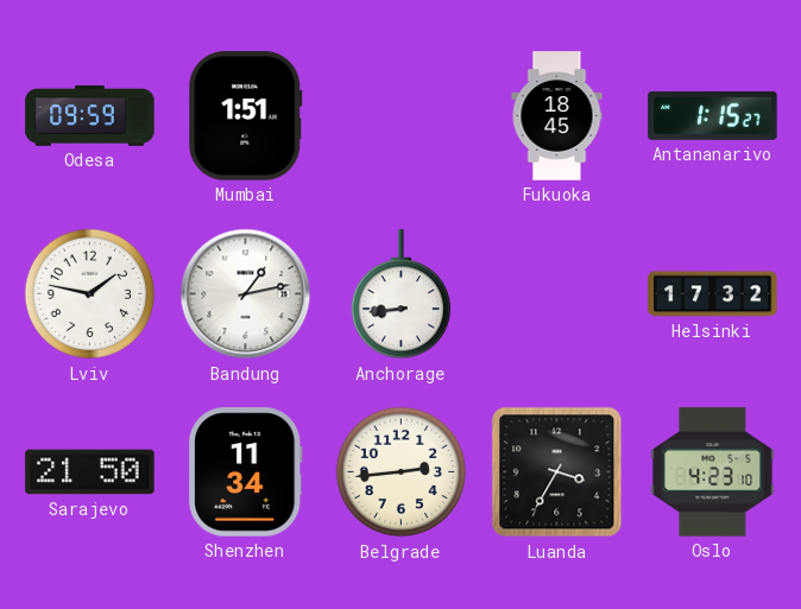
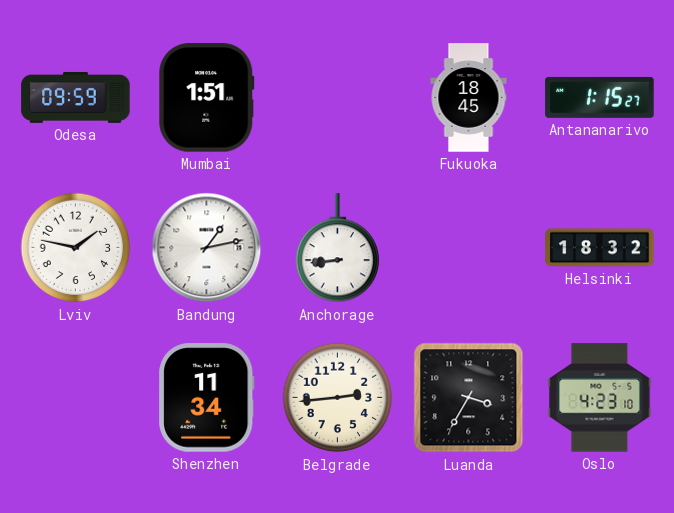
Helsinki: 17:32 -> 18:32
Sarajevo: 21:50 -> none
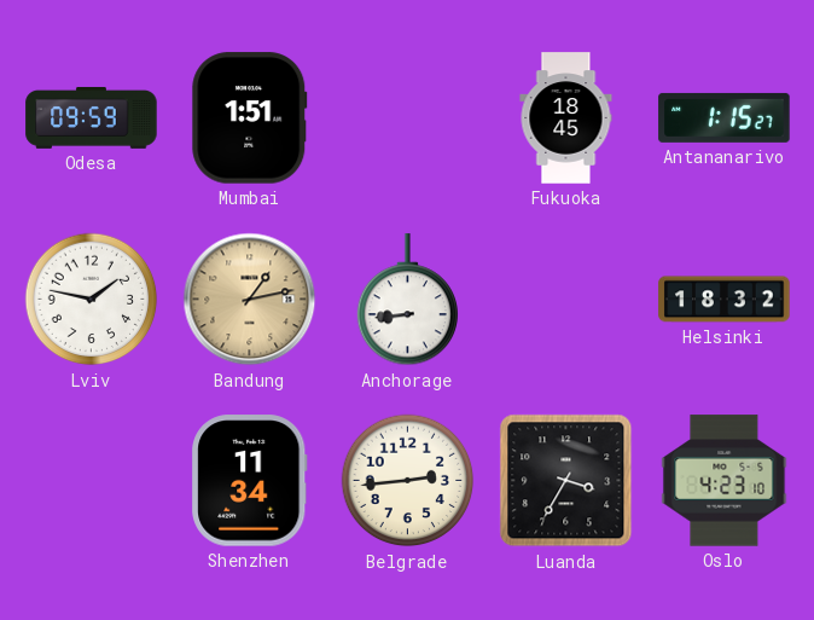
Bandung dial: white -> champagne
